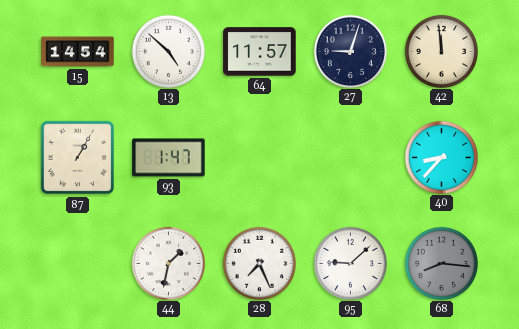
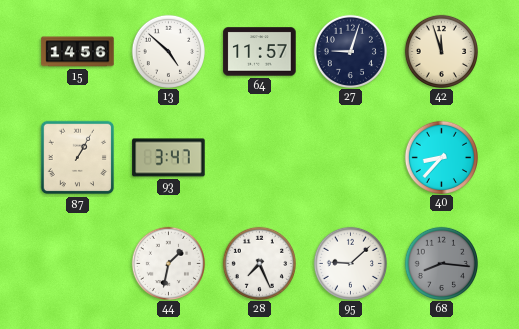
15: 14:54 -> 14:56
42: 11:59 -> 11:57
93: 1:47 -> 3:47
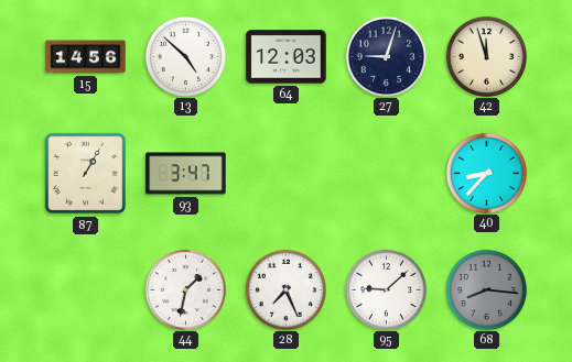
64: 11:57 -> 12:03
